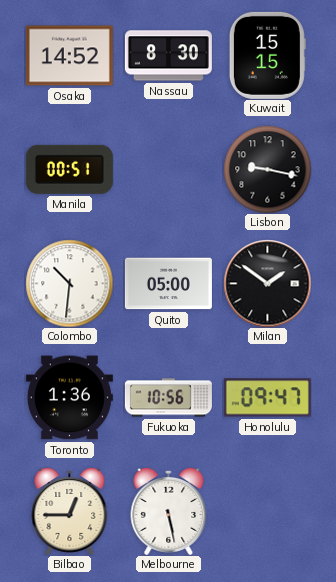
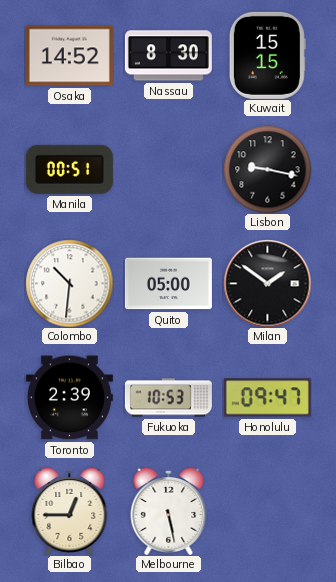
Toronto: 1:36 -> 2:39
Fukuoka: 10:56 -> 10:53
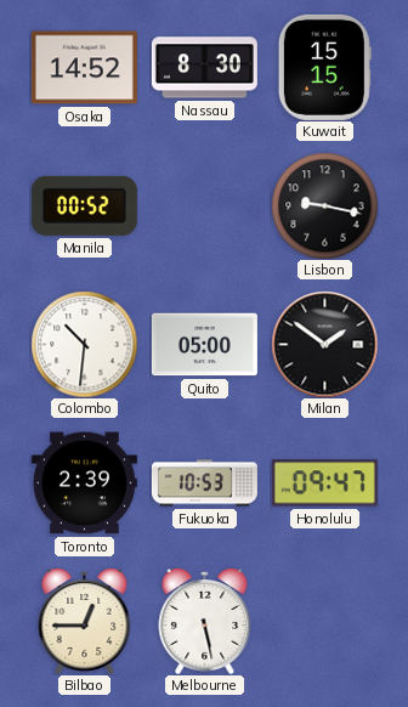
Manila: 00:51 -> 00:52
